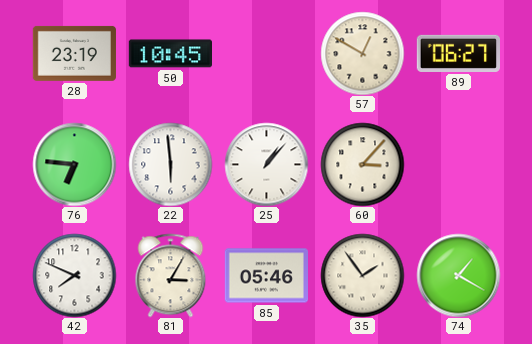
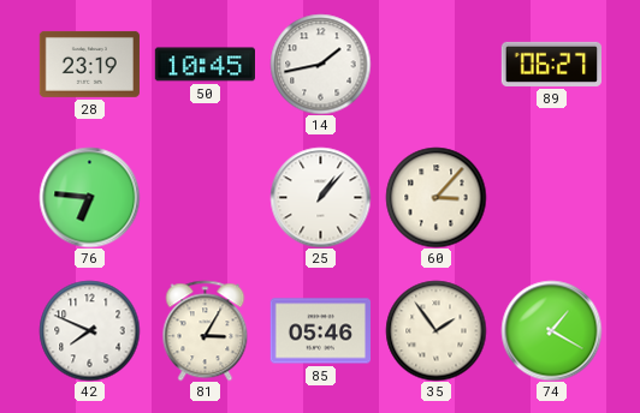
14: none -> 1:43
57: 12:50 -> none
22: 5:59 -> none
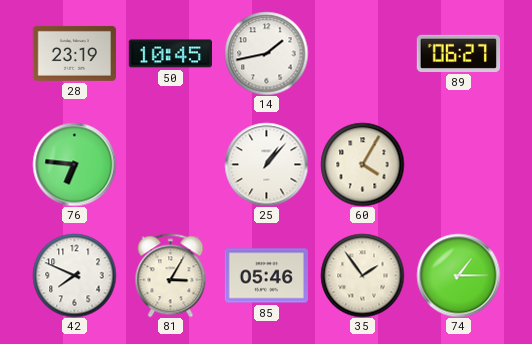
60: 3:07 -> 4:05
74: 1:20 -> 1:15
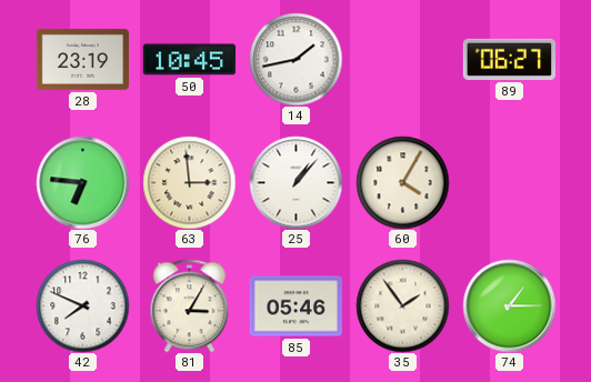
63: none -> 2:59
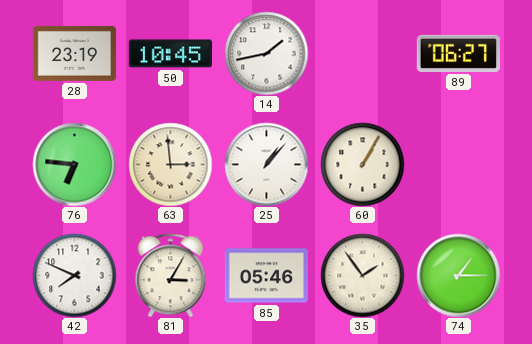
60: 4:05 -> 1:05
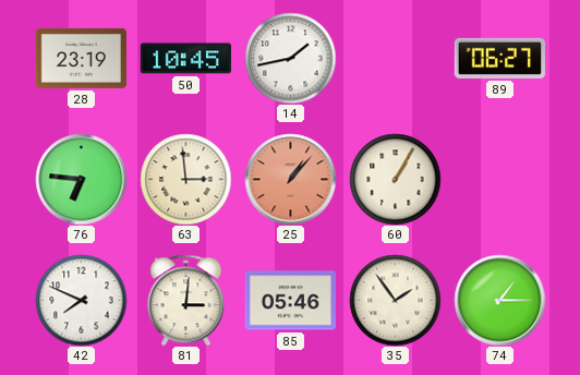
25 dial: white -> salmon
81: 3:05 -> 3:01
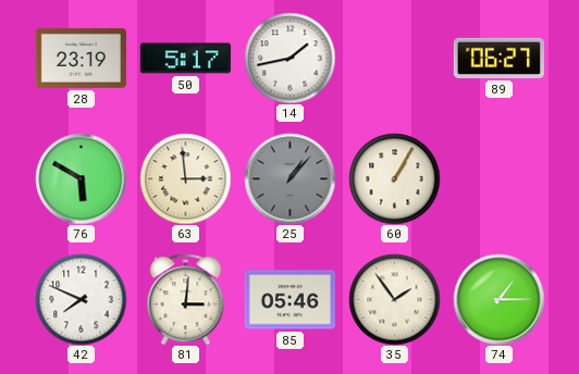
50: 10:45 -> 5:17
76: 6:46 -> 5:50
25 dial: salmon -> grey
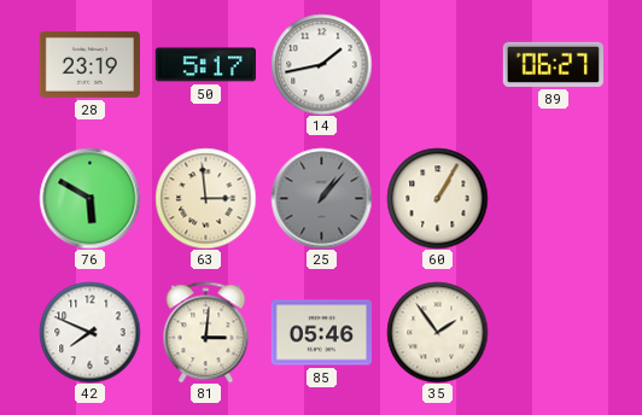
74: 1:15 -> none
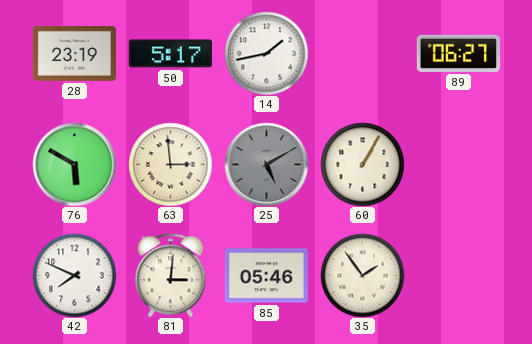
25: 1:07 -> 5:10
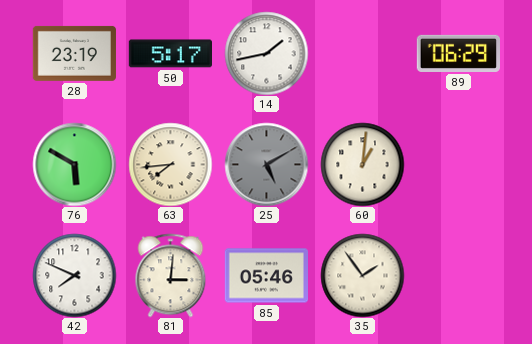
89: 06:27 -> 06:29
63: 2:59 -> 7:44
60: 1:05 -> 1:01
